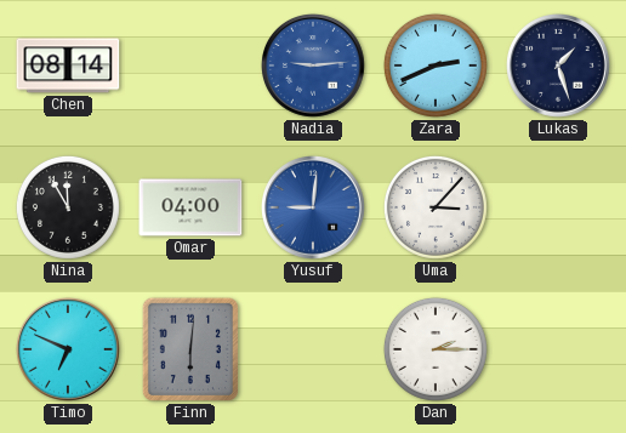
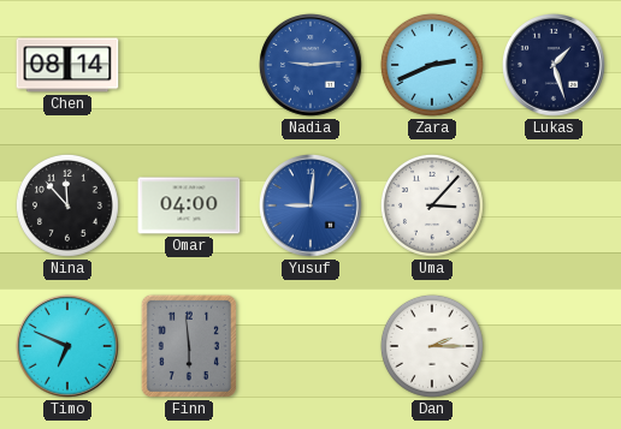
Nina: 11:55 -> 11:53
Finn: 6:01 -> 5:59
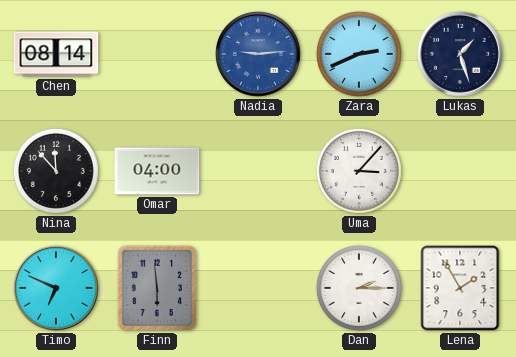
Yusuf: 9:01 -> none
Lena: none -> 1:55
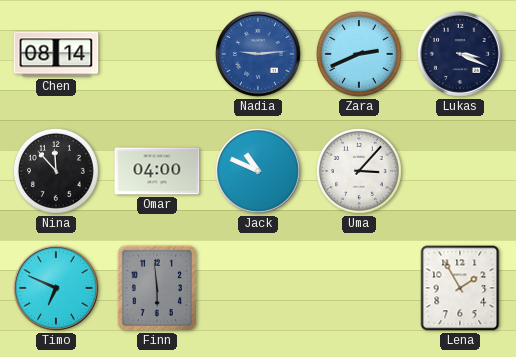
Lukas: 1:27 -> 3:19
Jack: none -> 10:49
Dan: 2:15 -> none
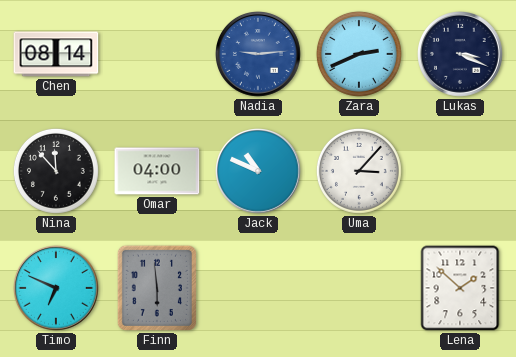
Lena: 1:55 -> 1:52
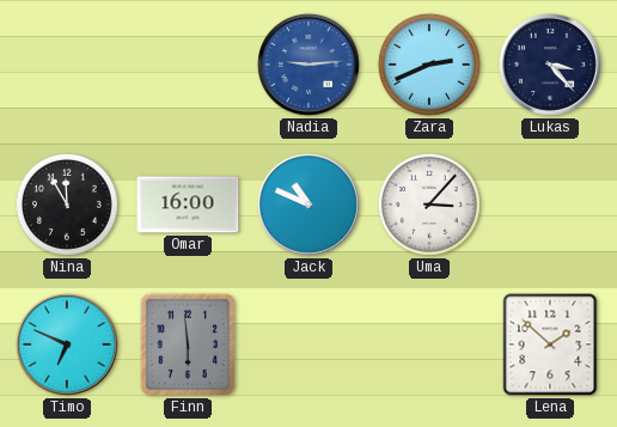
Chen: 08:14 -> none
Lukas: 3:19 -> 3:23
Nina: 11:53 -> 11:55
Omar: 04:00 -> 16:00
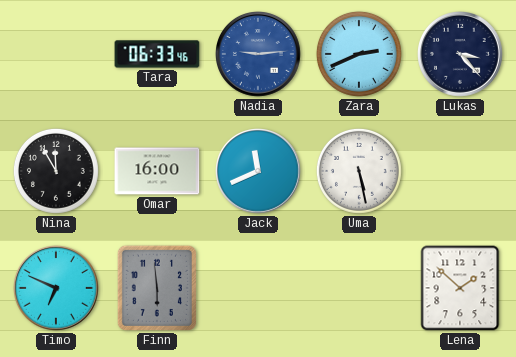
Tara: none -> 06:33
Jack: 10:49 -> 11:41
Uma: 3:07 -> 5:28
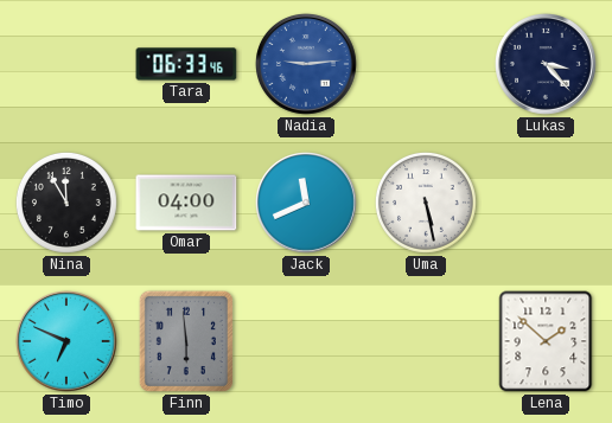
Zara: 2:41 -> none
Omar: 16:00 -> 04:00
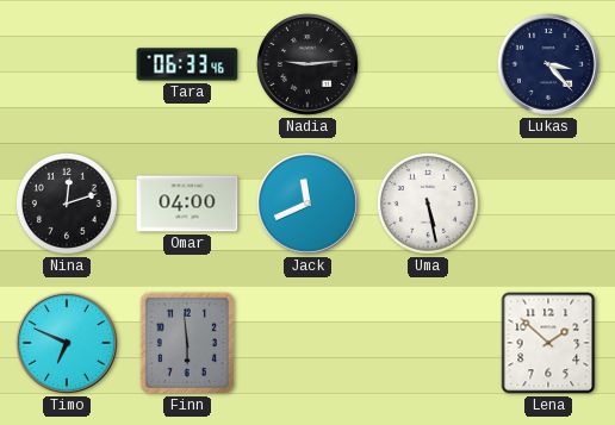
Nadia dial: blue -> black
Nina: 11:55 -> 12:12
